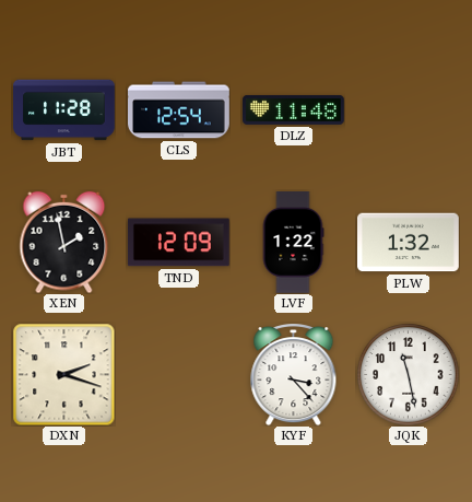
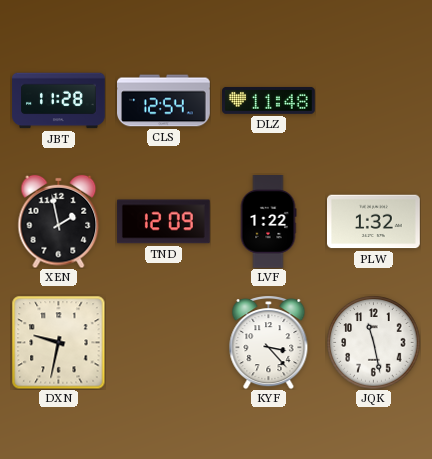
DXN: 2:18 -> 9:32
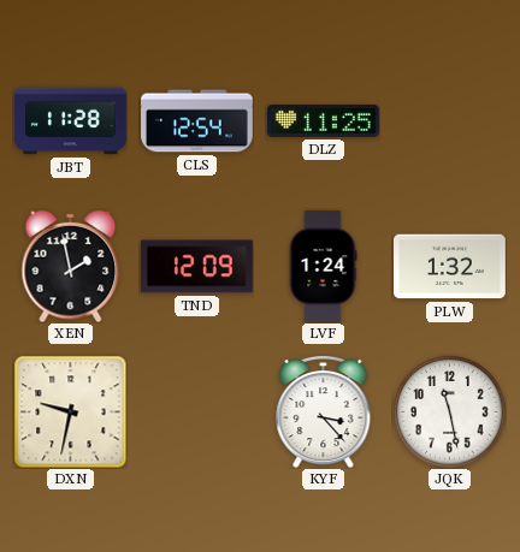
DLZ: 11:48 -> 11:25
LVF: 1:22 -> 1:24
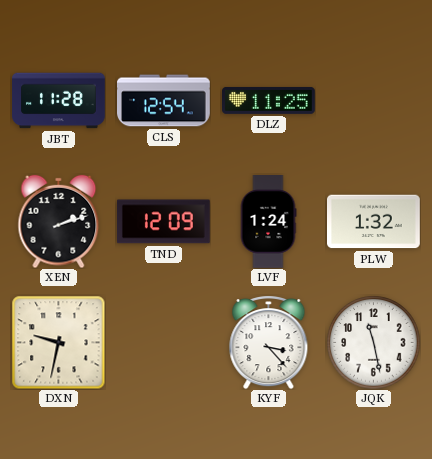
XEN: 1:58 -> 2:12
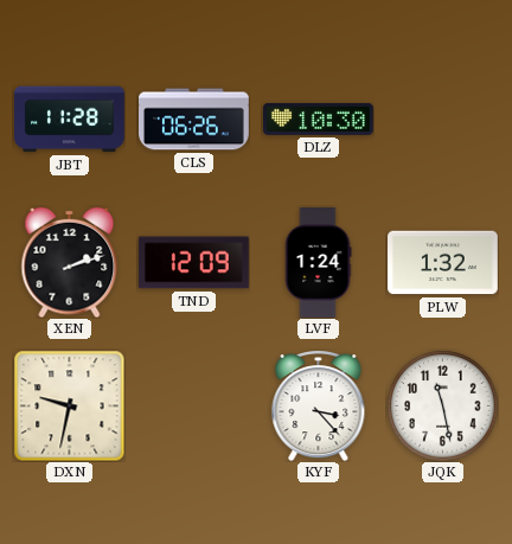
CLS: 12:54 -> 06:26
DLZ: 11:25 -> 10:30
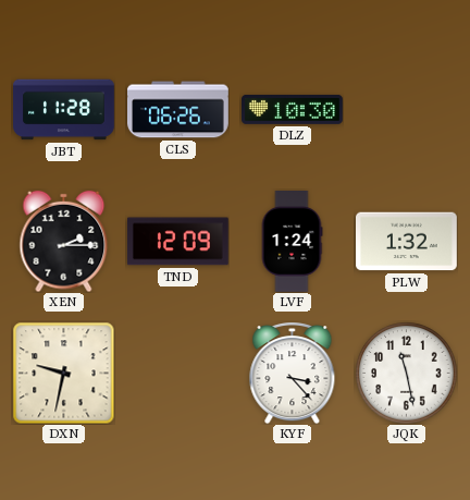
XEN: 2:12 -> 2:15
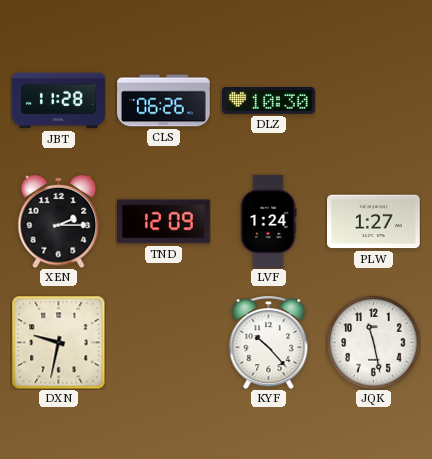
PLW: 1:32 -> 1:27
KYF: 3:23 -> 10:23
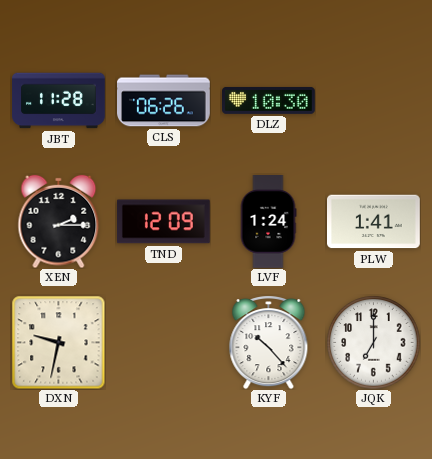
PLW: 1:27 -> 1:41
JQK: 11:28 -> 7:00
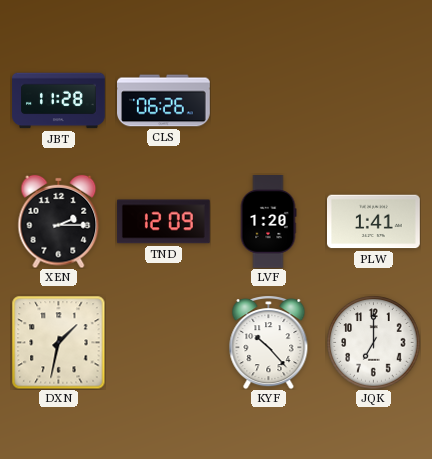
DLZ: 10:30 -> none
LVF: 1:24 -> 1:20
DXN: 9:32 -> 1:32
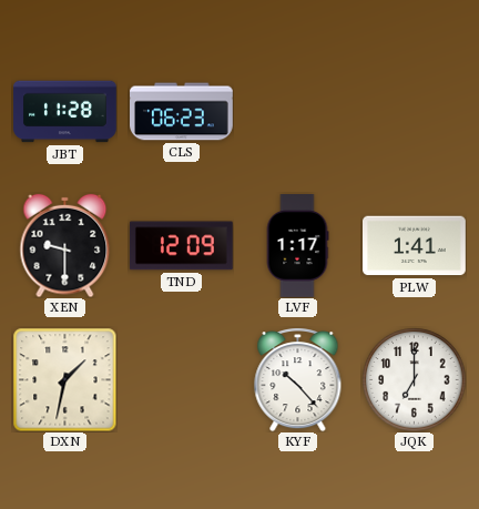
CLS: 06:26 -> 06:23
XEN: 2:15 -> 9:30
LVF: 1:20 -> 1:17
